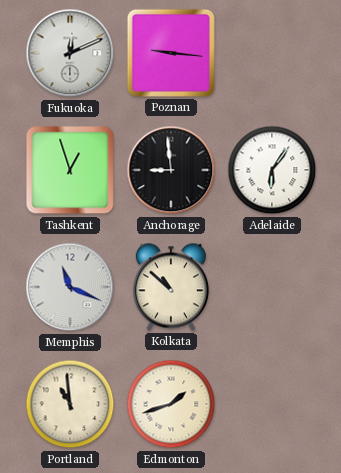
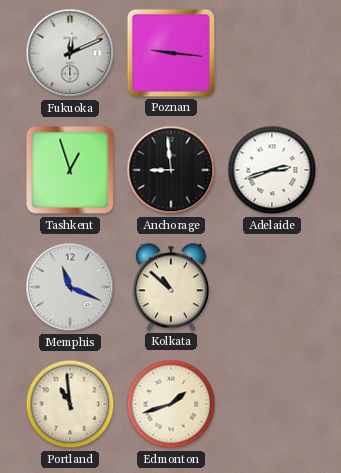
Adelaide: 6:06 -> 2:42
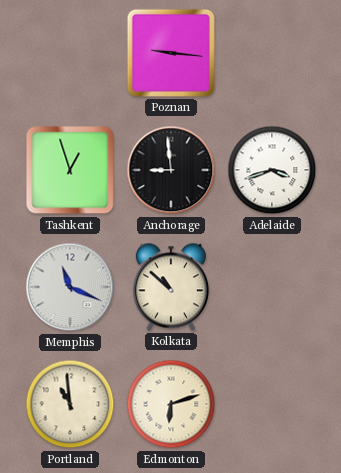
Fukuoka: 12:11 -> none
Adelaide: 2:42 -> 3:42
Edmonton: 1:42 -> 6:12
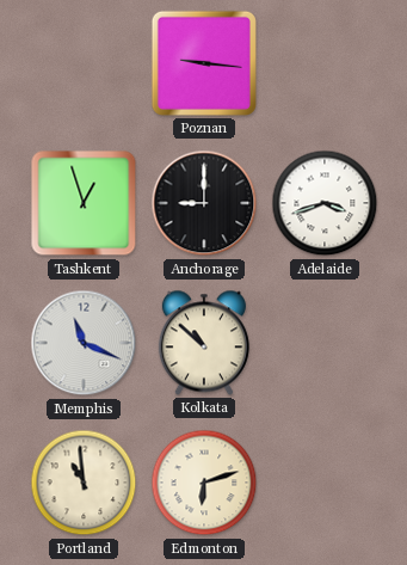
Anchorage: 8:59 -> 9:00
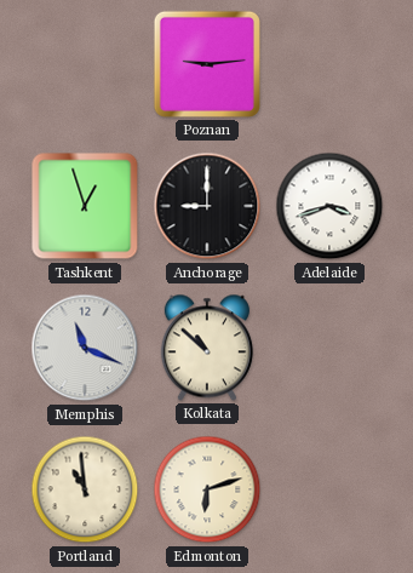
Poznan: 9:16 -> 9:14
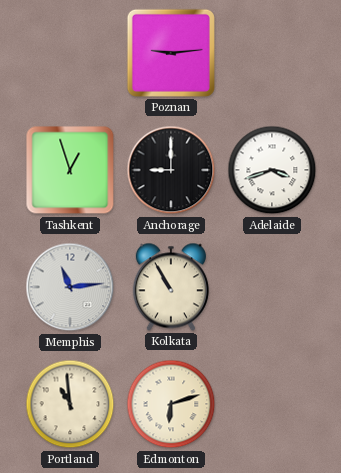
Memphis: 11:19 -> 11:14
Kolkata: 10:52 -> 10:55
